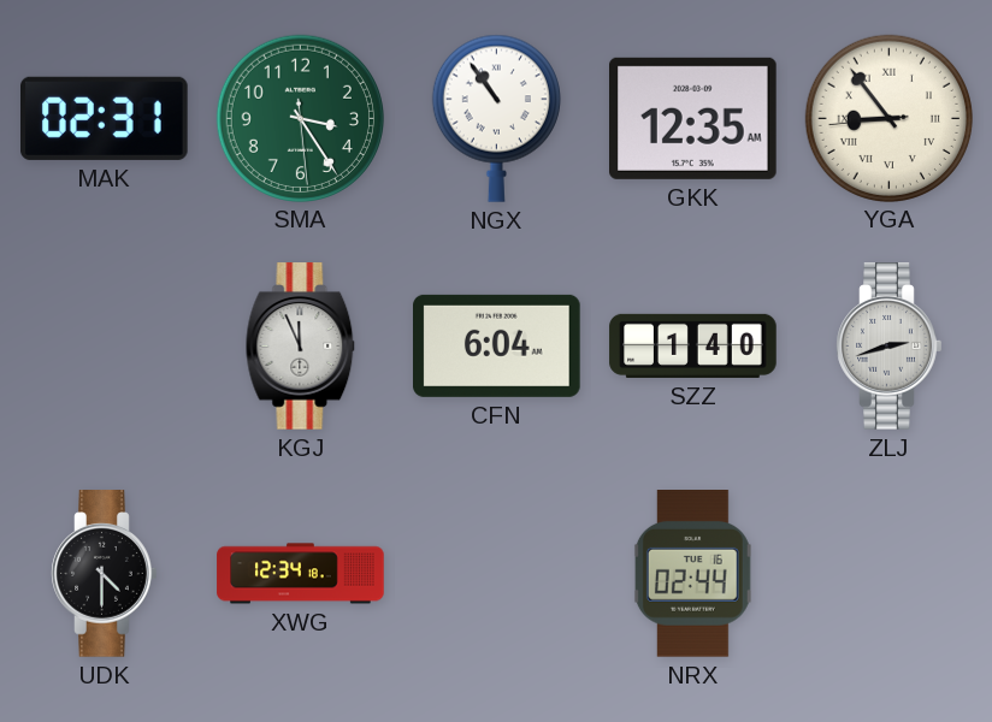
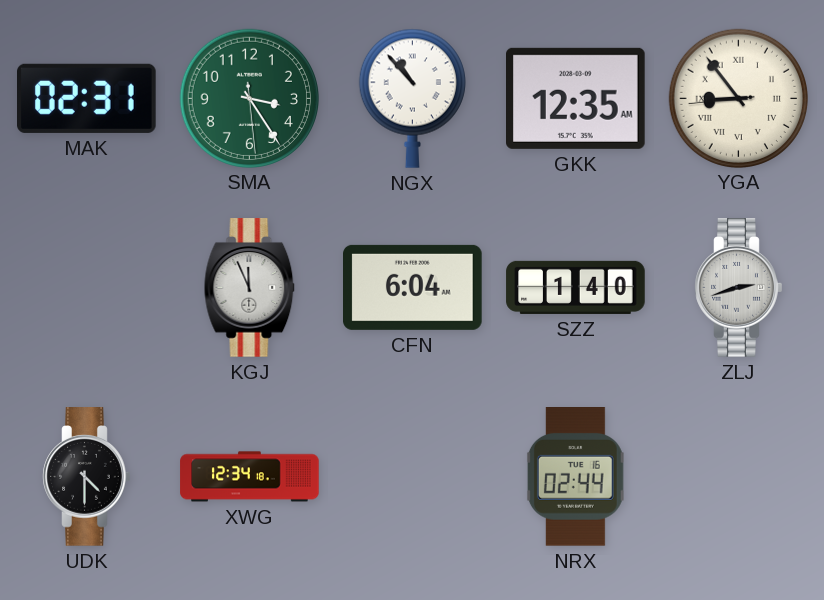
NGX: 10:54 -> 10:53
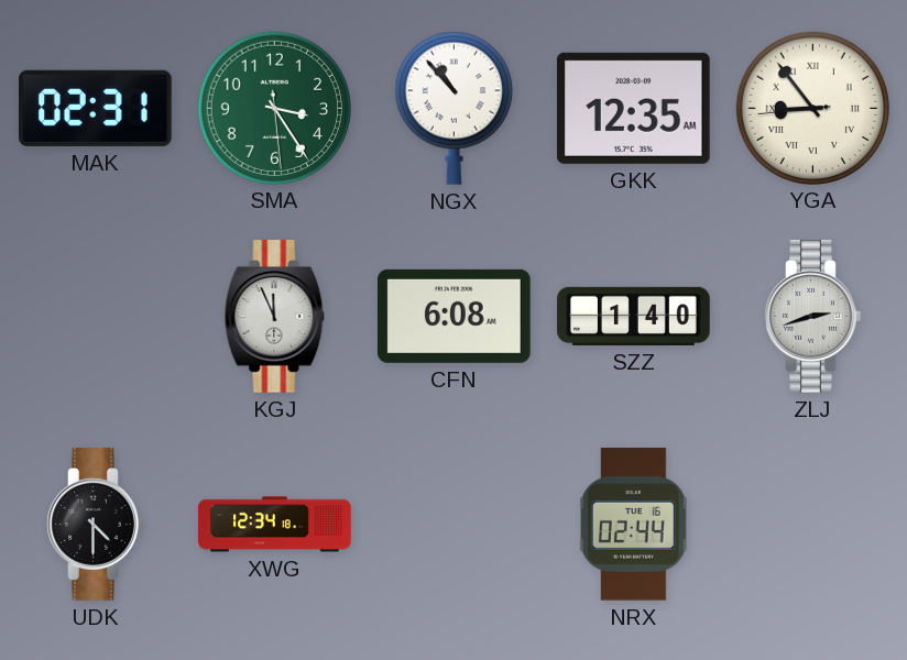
CFN: 6:04 -> 6:08
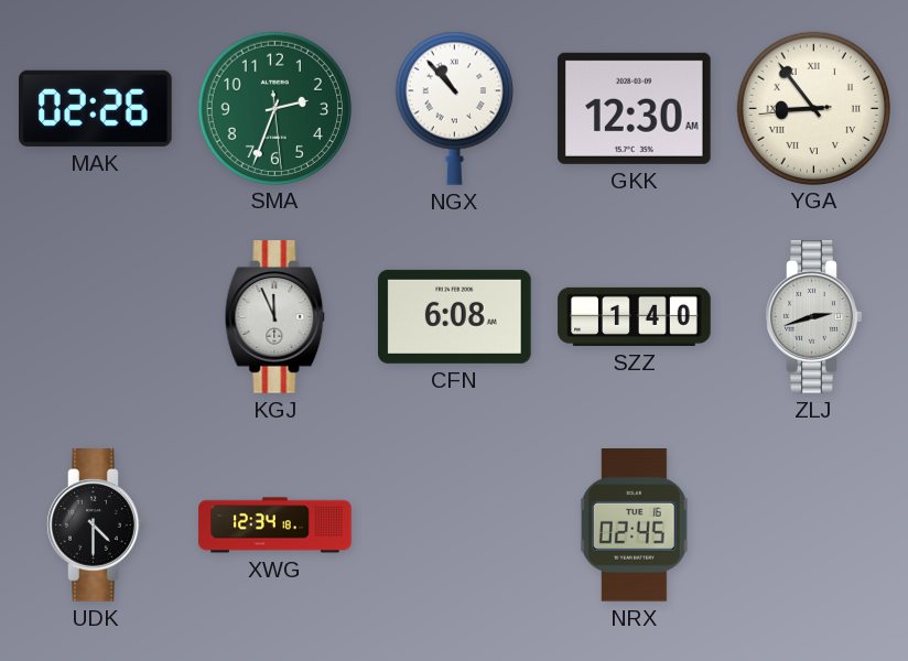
MAK: 02:31 -> 02:26
SMA: 3:24 -> 2:33
GKK: 12:35 -> 12:30
NRX: 02:44 -> 02:45
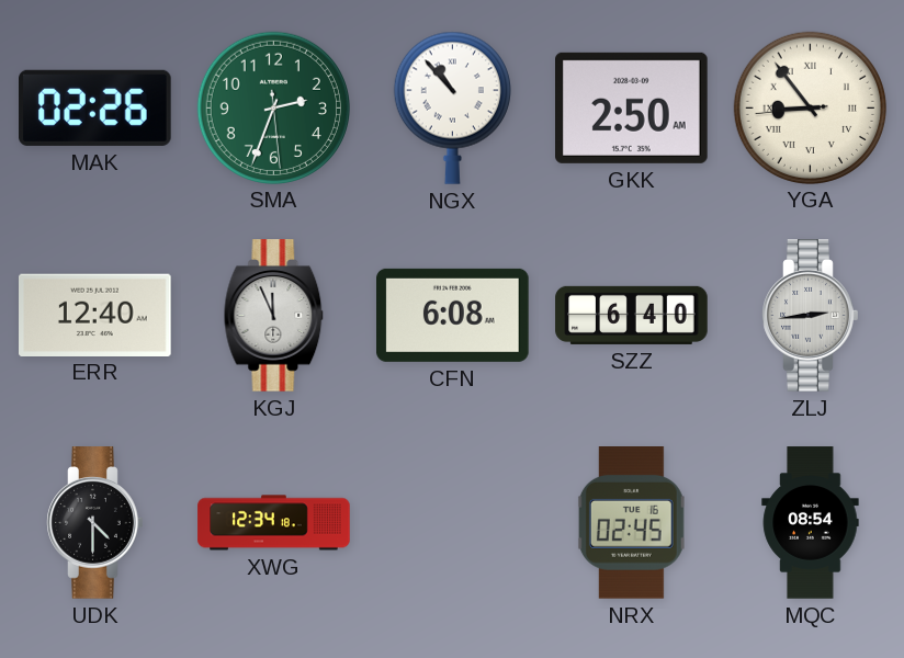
GKK: 12:30 -> 2:50
ERR: none -> 12:40
SZZ: 1:40 -> 6:40
ZLJ: 2:42 -> 2:44
MQC: none -> 08:54
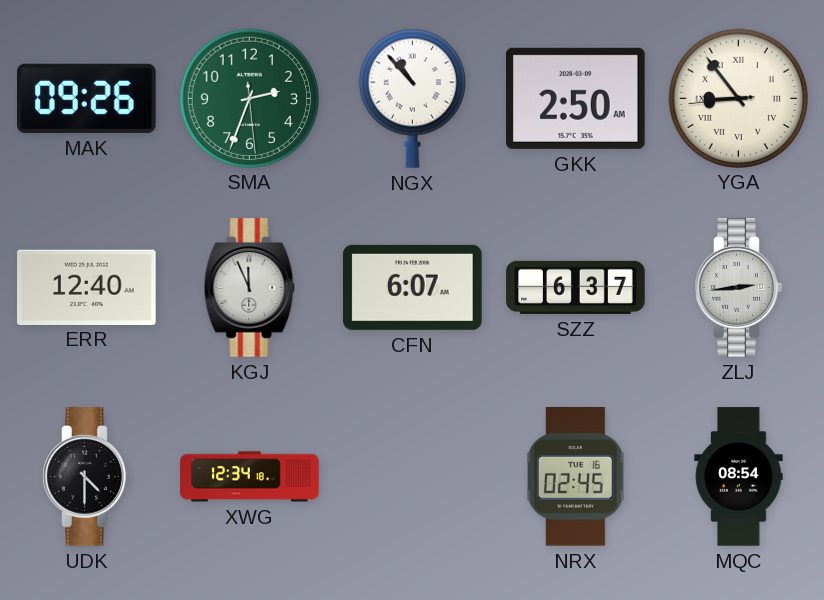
MAK: 02:26 -> 09:26
CFN: 6:08 -> 6:07
SZZ: 6:40 -> 6:37
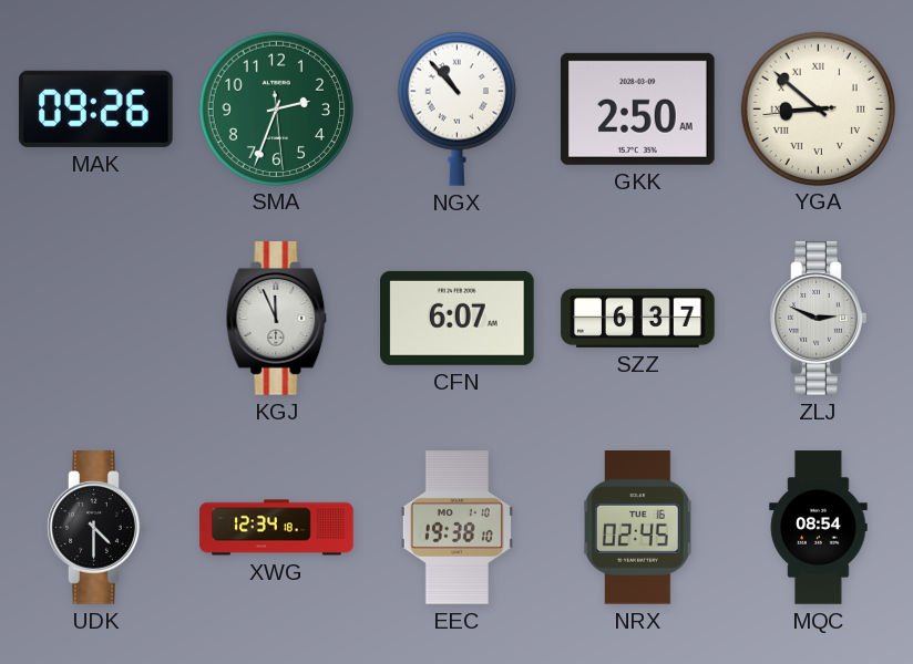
YGA: 8:53 -> 8:51
ERR: 12:40 -> none
ZLJ: 2:44 -> 2:49
EEC: none -> 19:38
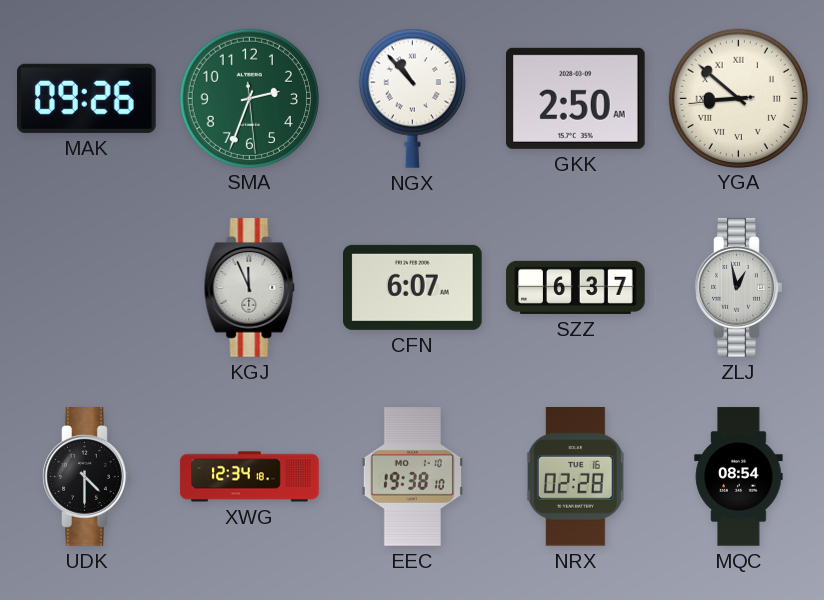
ZLJ: 2:49 -> 12:58
NRX: 02:45 -> 02:28
